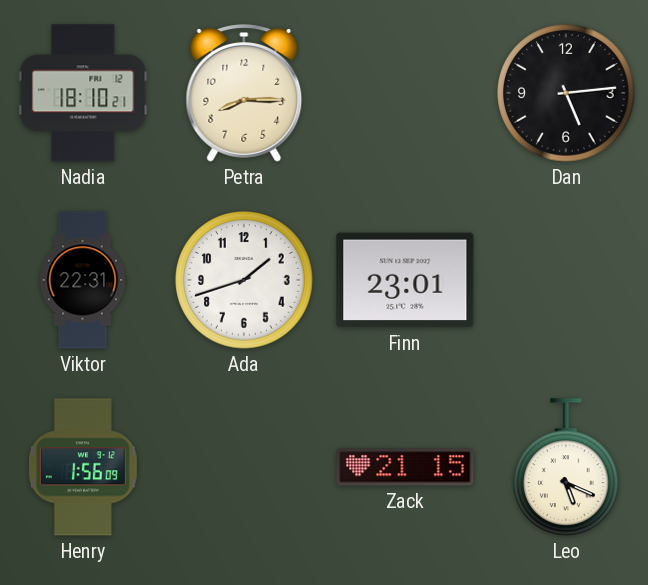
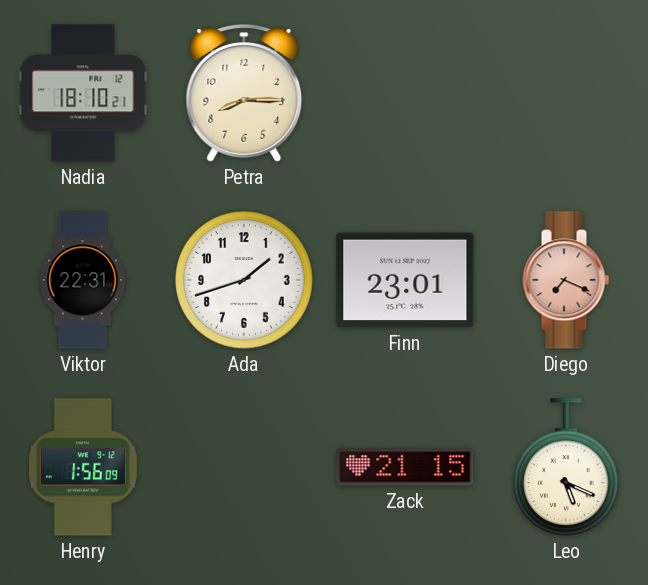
Dan: 5:14 -> none
Diego: none -> 7:19
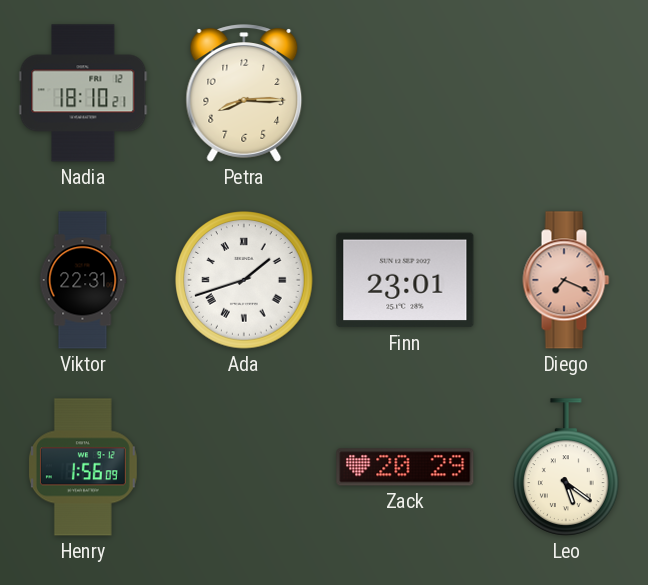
Ada numerals: Arabic -> Roman
Zack: 21:15 -> 20:29
Leo: 5:19 -> 5:21
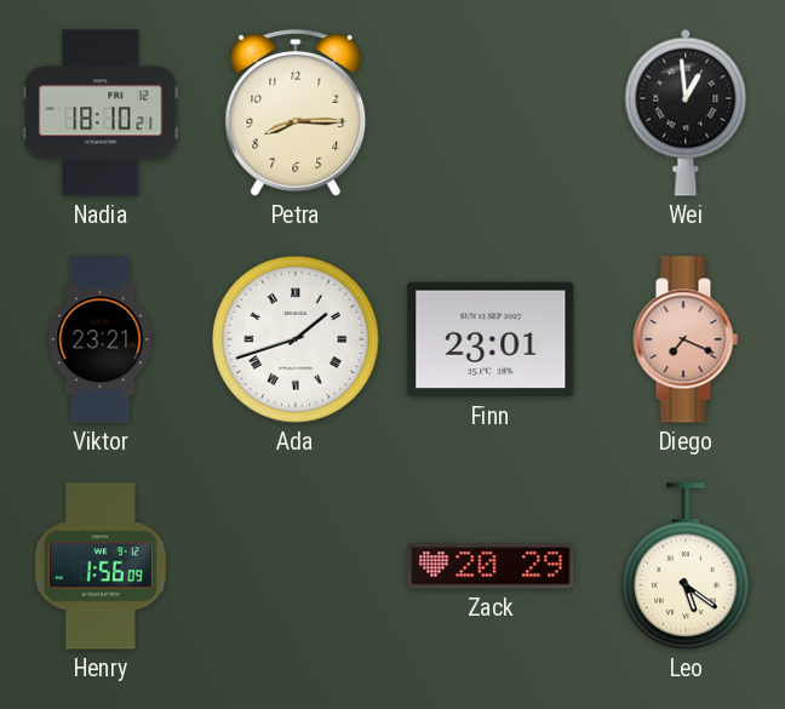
Wei: none -> 12:59
Viktor: 22:31 -> 23:21
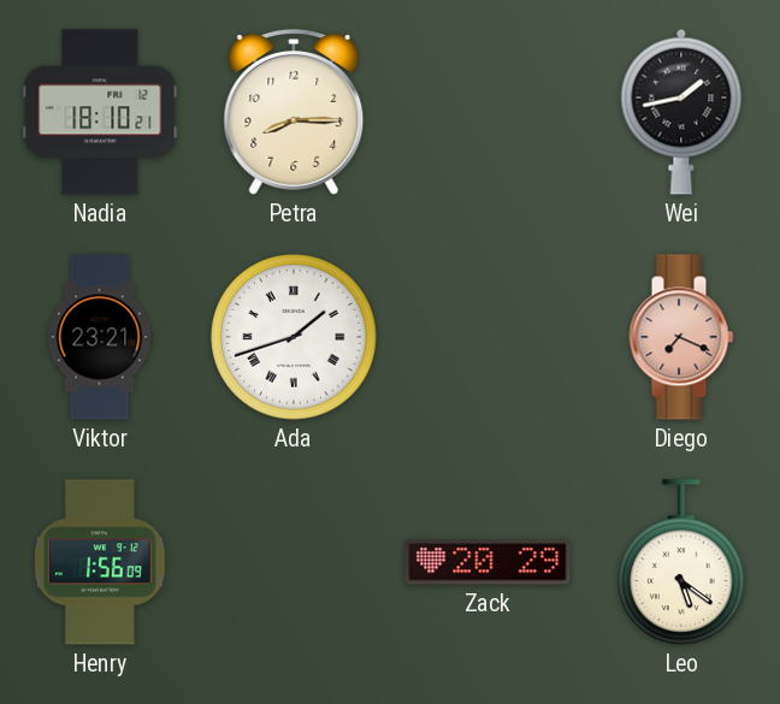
Wei: 12:59 -> 1:43
Finn: 23:01 -> none
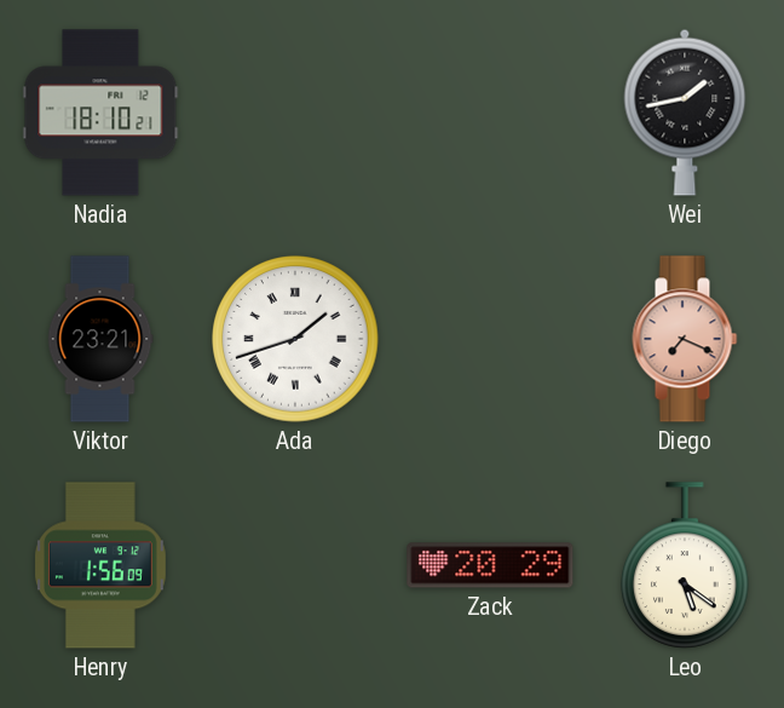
Petra: 8:15 -> none
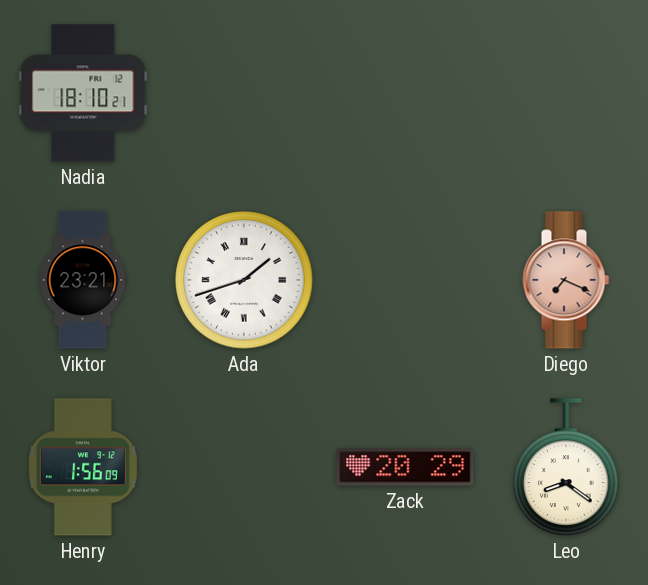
Wei: 1:43 -> none
Leo: 5:21 -> 8:21
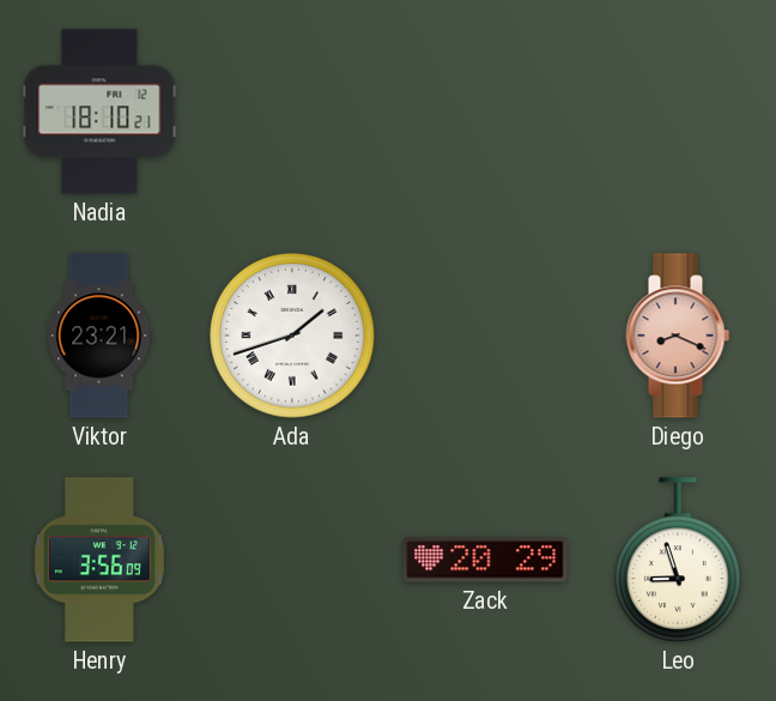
Diego: 7:19 -> 8:19
Henry: 1:56 -> 3:56
Leo: 8:21 -> 8:57
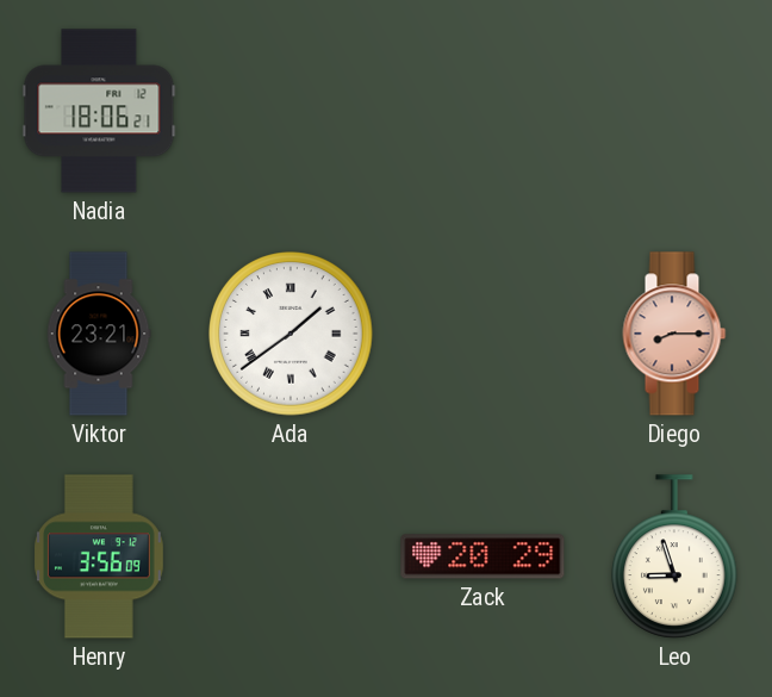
Nadia: 18:10 -> 18:06
Ada: 1:42 -> 1:39
Diego: 8:19 -> 8:15
